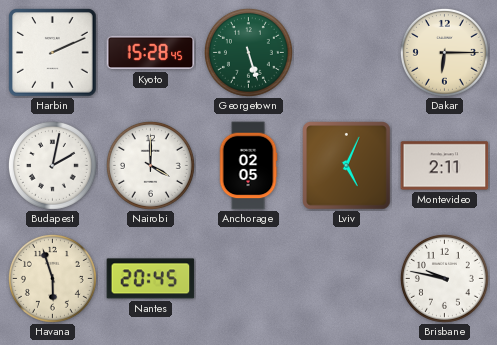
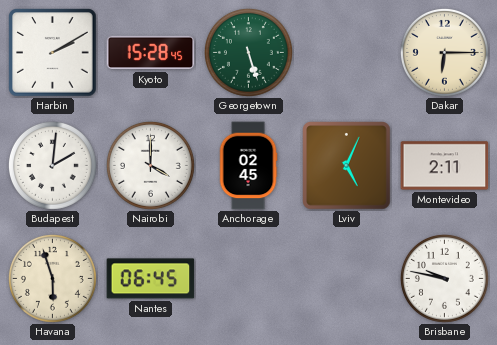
Harbin: 2:11 -> 2:10
Budapest: 2:02 -> 2:01
Anchorage: 02:05 -> 02:45
Nantes: 20:45 -> 06:45
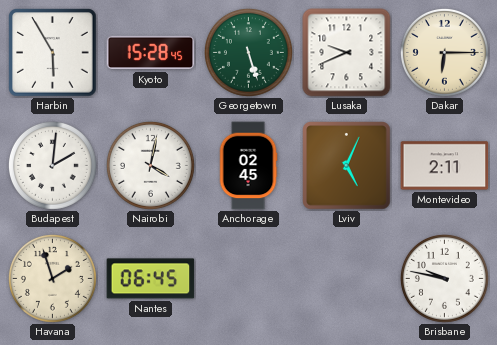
Harbin: 2:10 -> 5:55
Lusaka: none -> 9:41
Nairobi: 4:00 -> 4:02
Havana: 5:57 -> 1:57
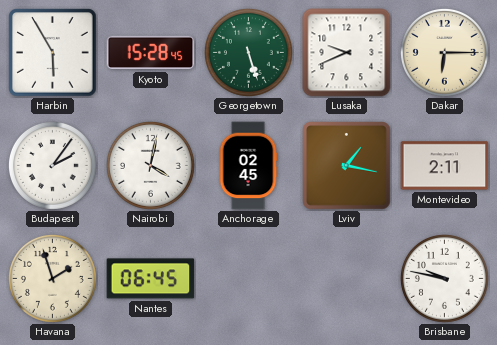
Budapest: 2:01 -> 2:06
Lviv: 5:04 -> 1:17
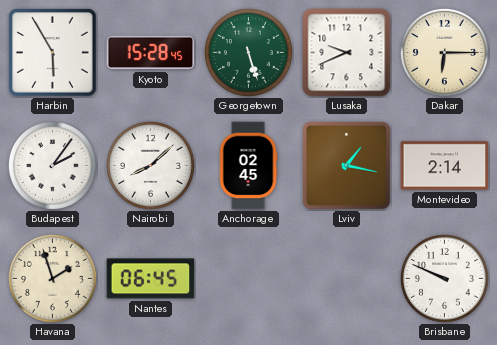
Nairobi: 4:02 -> 8:08
Montevideo: 2:11 -> 2:14
Brisbane: 9:47 -> 9:49
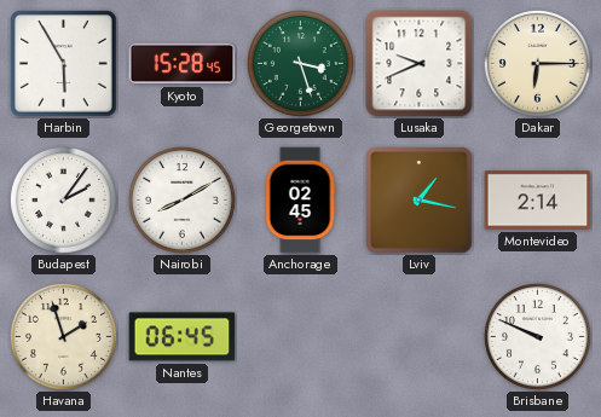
Georgetown: 5:27 -> 3:27
Nairobi: 8:08 -> 8:10
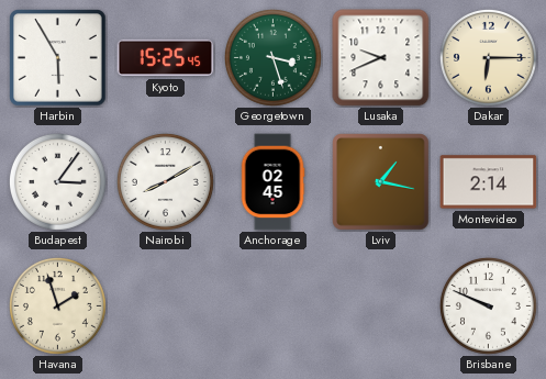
Kyoto: 15:28 -> 15:25
Budapest: 2:06 -> 3:06
Nantes: 06:45 -> none
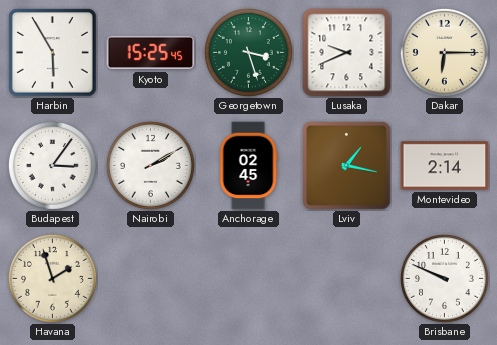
Nairobi: 8:10 -> 2:10
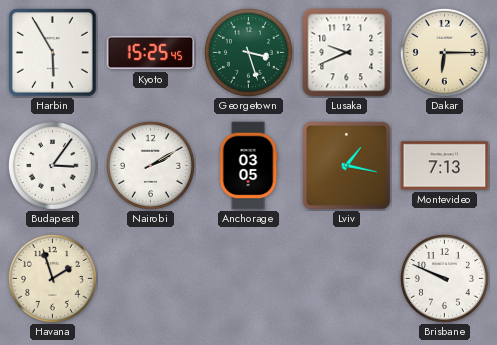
Anchorage: 02:45 -> 03:05
Montevideo: 2:14 -> 7:13
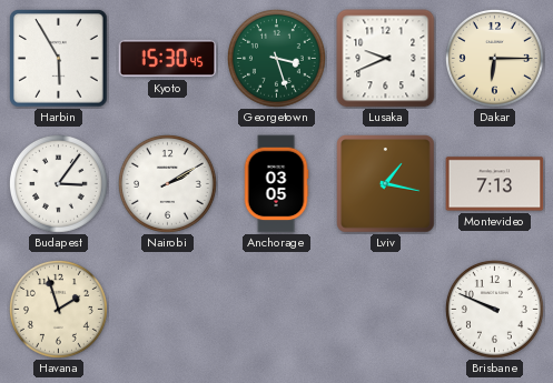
Kyoto: 15:25 -> 15:30
